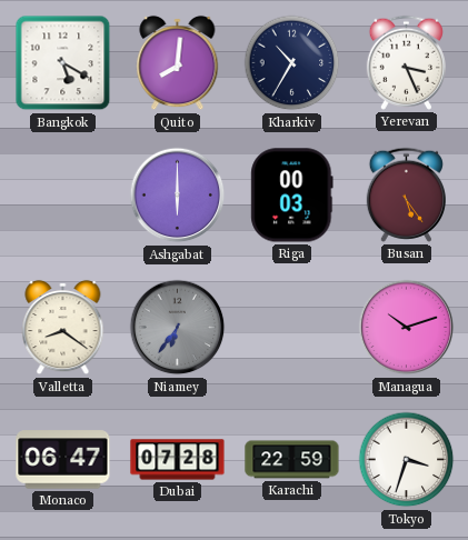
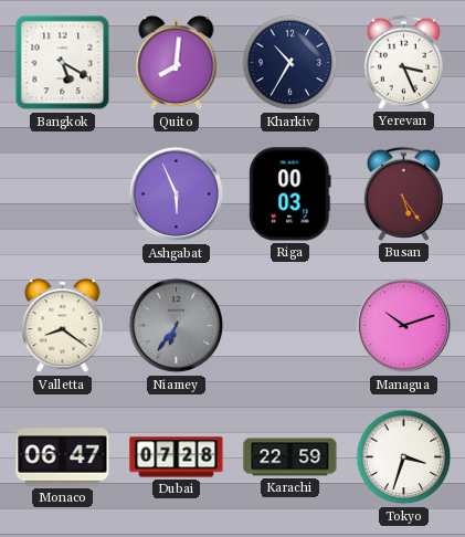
Ashgabat: 6:00 -> 5:56
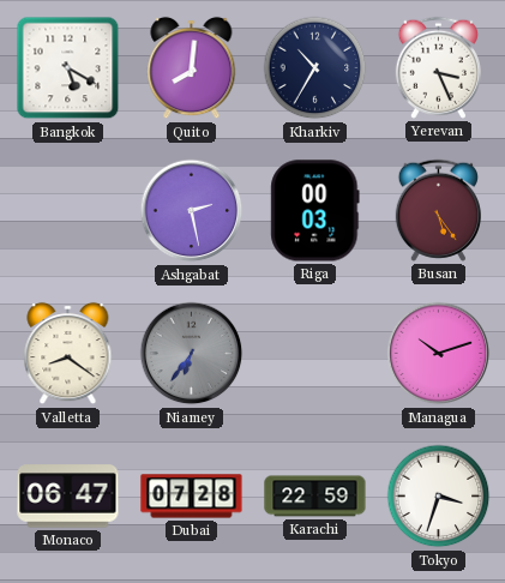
Ashgabat: 5:56 -> 2:28
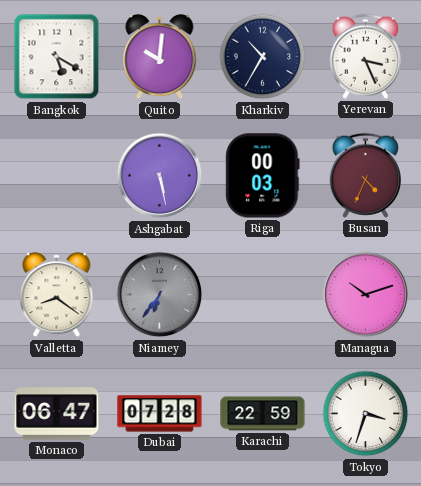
Quito: 8:01 -> 10:01
Ashgabat: 2:28 -> 5:28
Busan: 5:24 -> 4:34
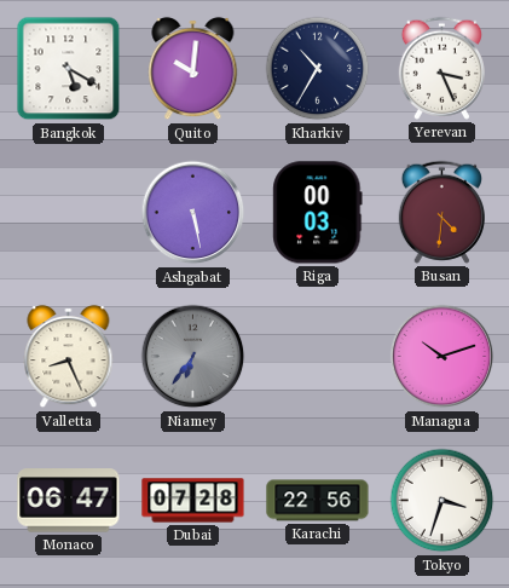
Busan: 4:34 -> 4:31
Valletta: 8:21 -> 8:26
Karachi: 22:59 -> 22:56
